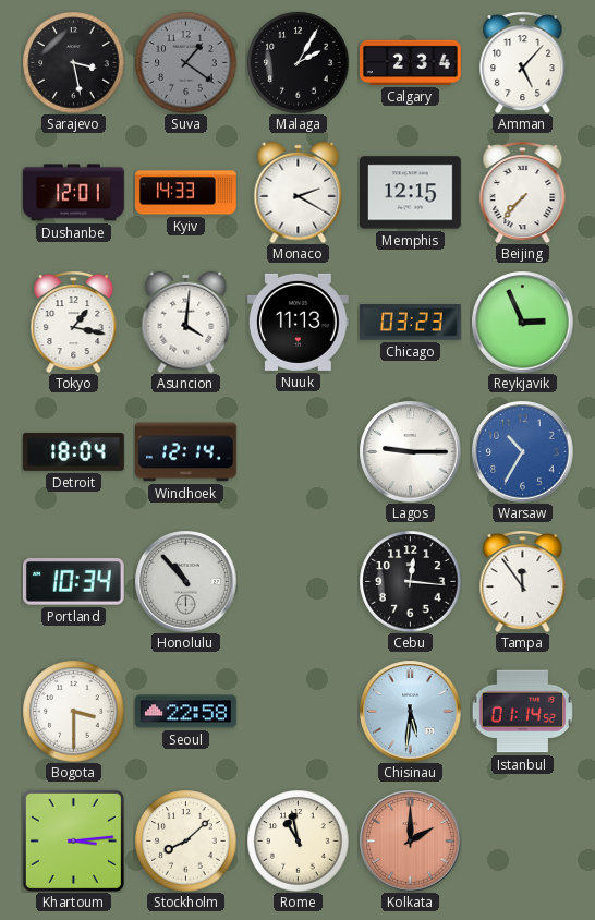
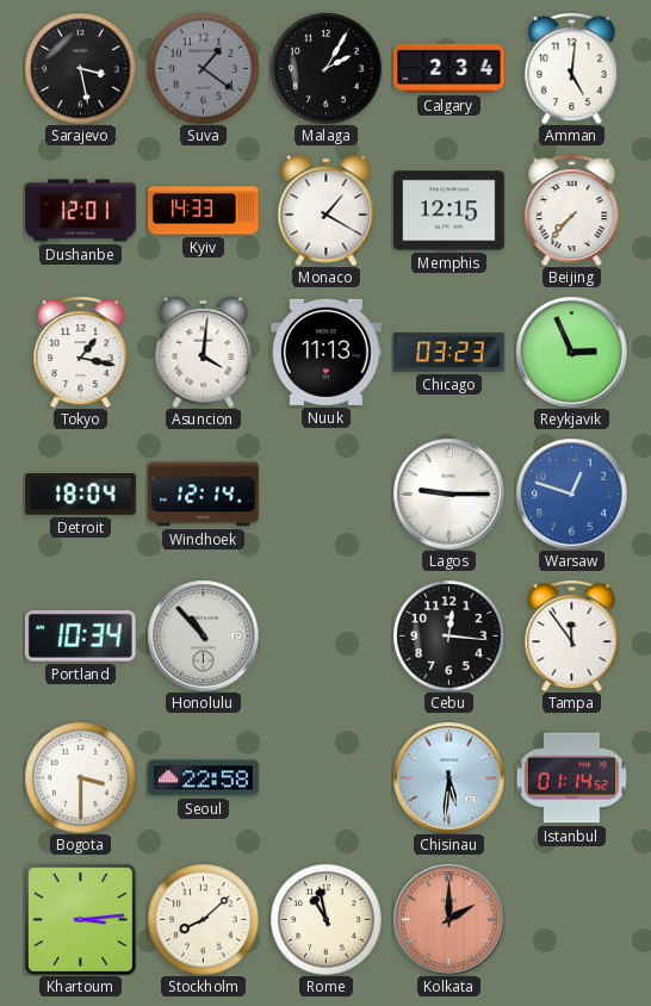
Amman: 5:07 -> 5:01
Monaco: 2:20 -> 1:20
Warsaw: 10:35 -> 12:48
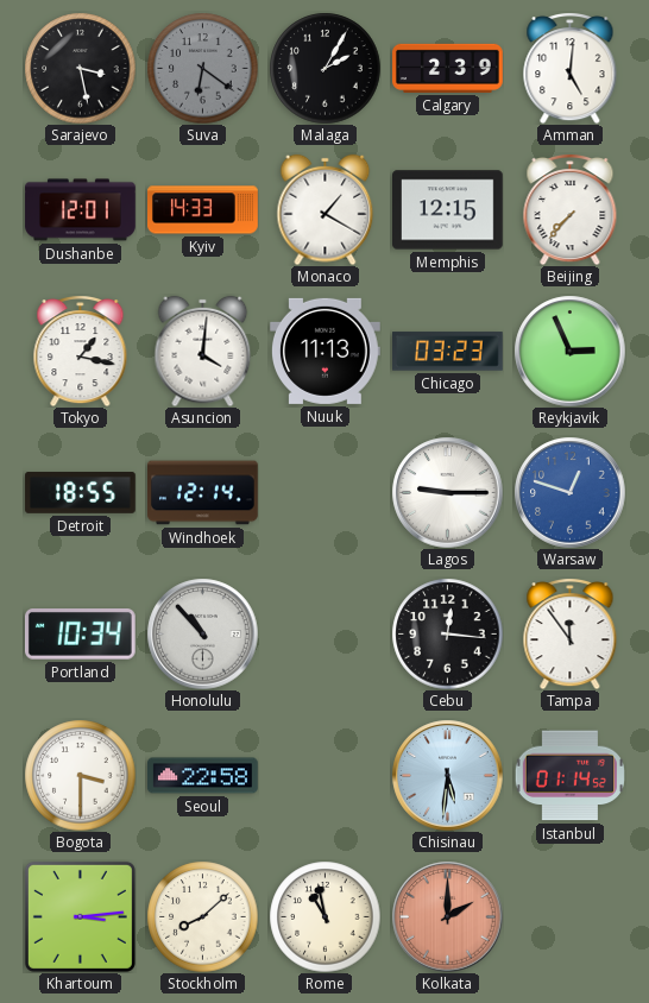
Suva: 1:21 -> 6:21
Calgary: 2:34 -> 2:39
Detroit: 18:04 -> 18:55
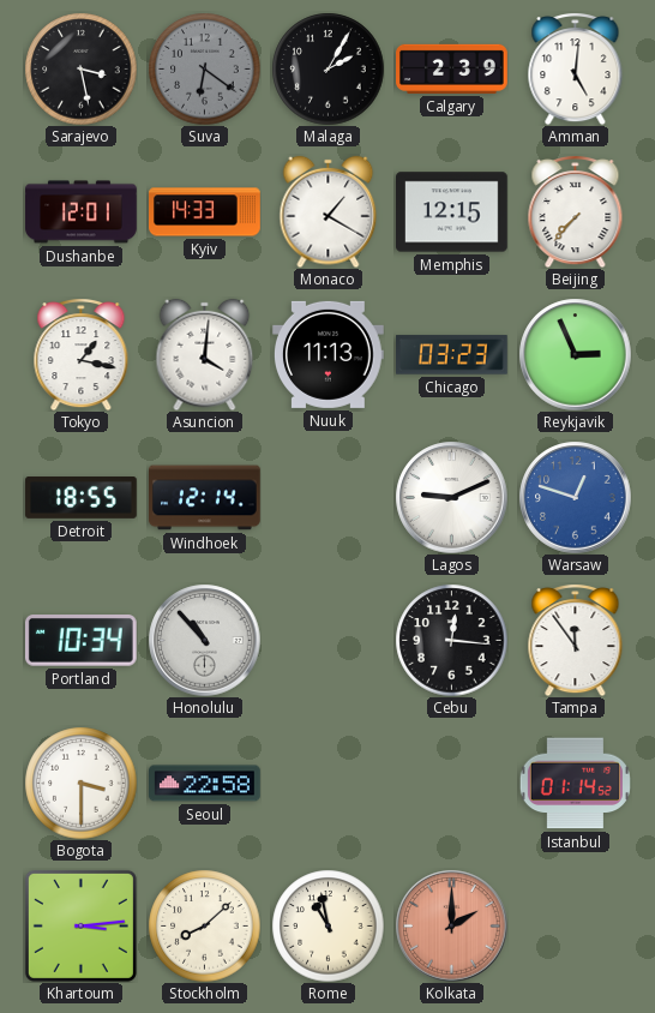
Lagos: 9:15 -> 9:11
Chisinau: 5:31 -> none
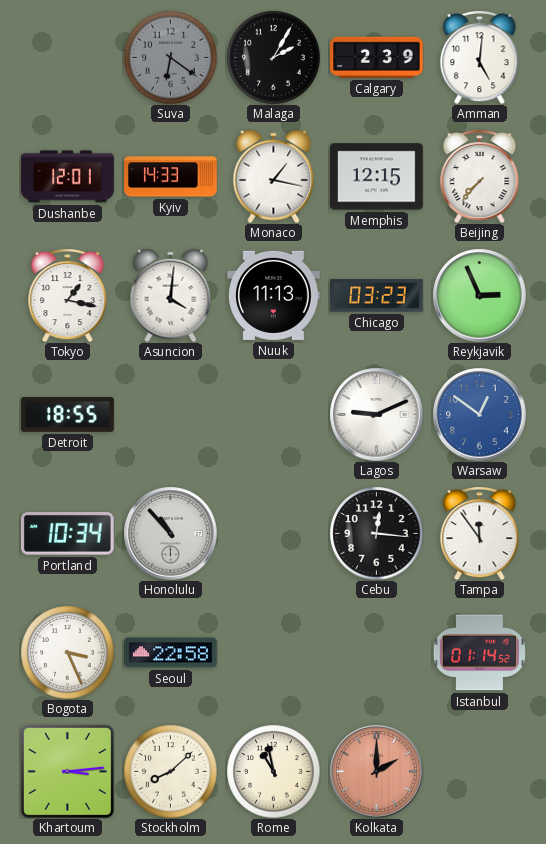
Sarajevo: 3:28 -> none
Monaco: 1:20 -> 1:17
Windhoek: 12:14 -> none
Warsaw: 12:48 -> 12:51
Bogota: 3:30 -> 3:26
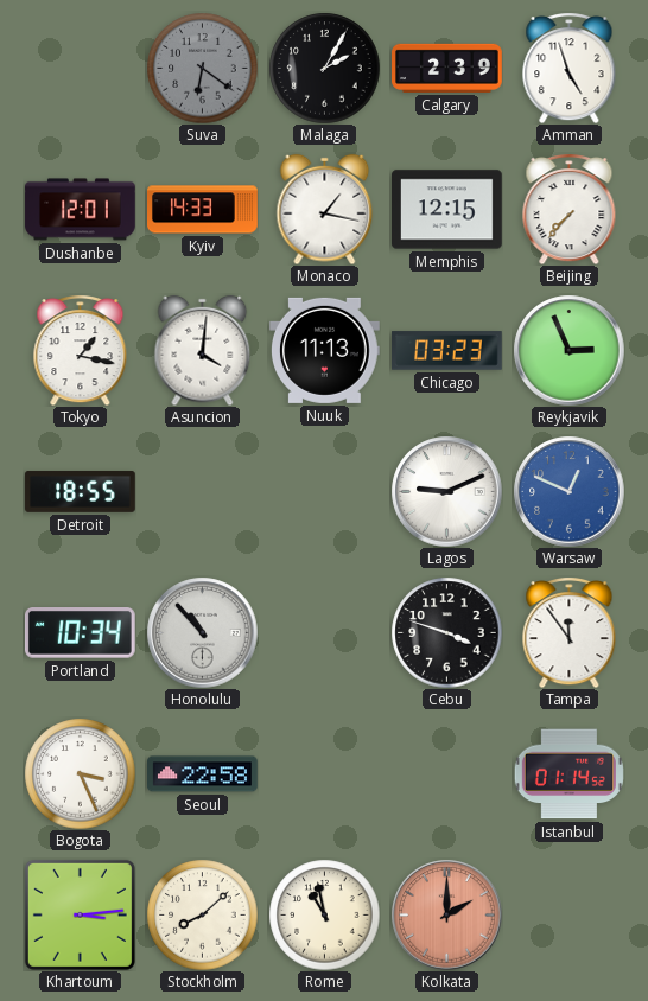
Amman: 5:01 -> 4:57
Warsaw: 12:51 -> 12:49
Cebu: 12:16 -> 3:48
